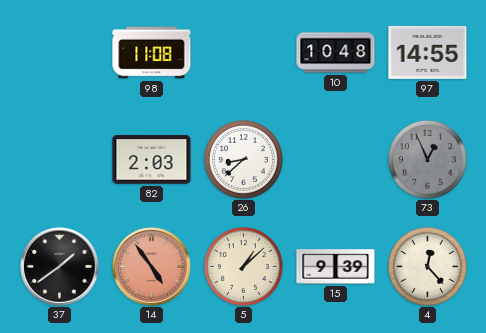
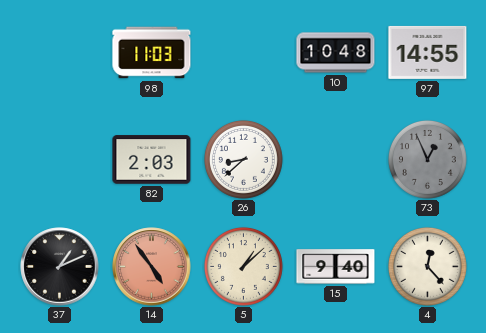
98: 11:08 -> 11:03
37: 1:39 -> 1:11
15: 9:39 -> 9:40
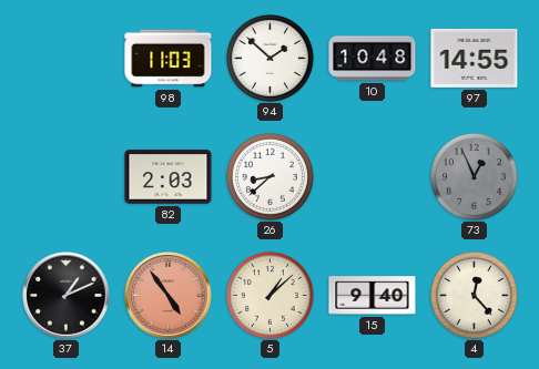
94: none -> 1:52
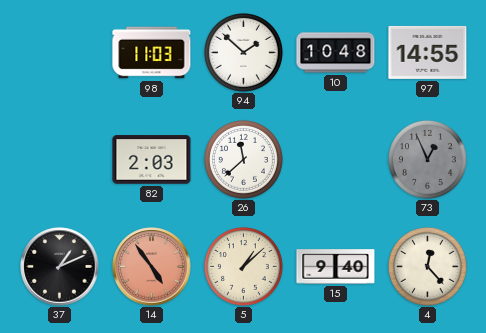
26: 8:38 -> 11:38
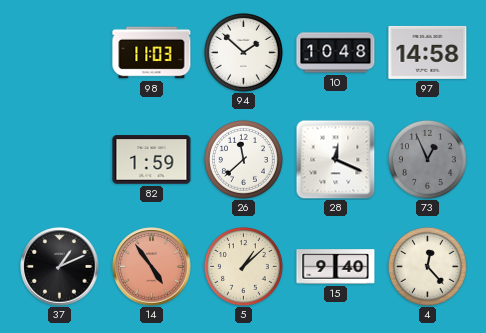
97: 14:55 -> 14:58
82: 2:03 -> 1:59
28: none -> 12:19
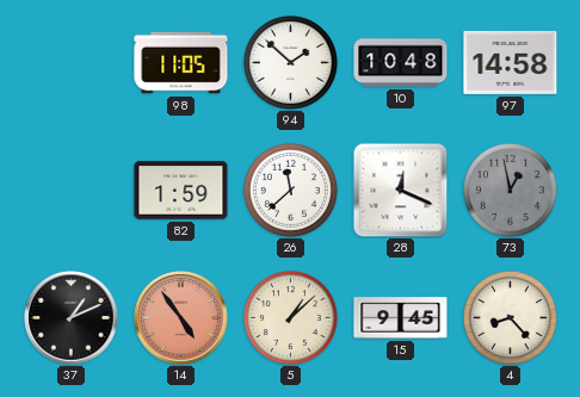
98: 11:03 -> 11:05
73: 12:56 -> 12:58
15: 9:40 -> 9:45
4: 12:23 -> 8:23
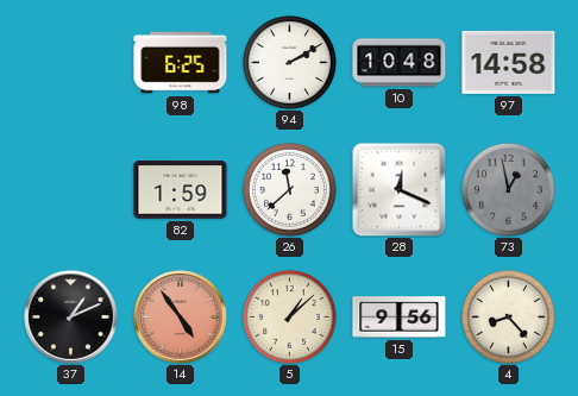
98: 11:05 -> 6:25
94: 1:52 -> 2:10
15: 9:45 -> 9:56
